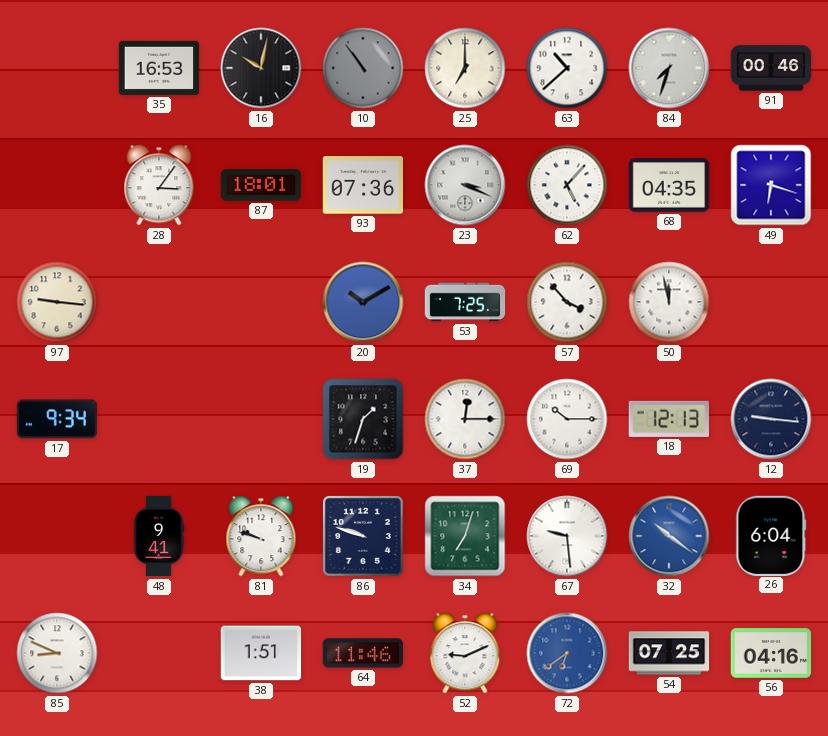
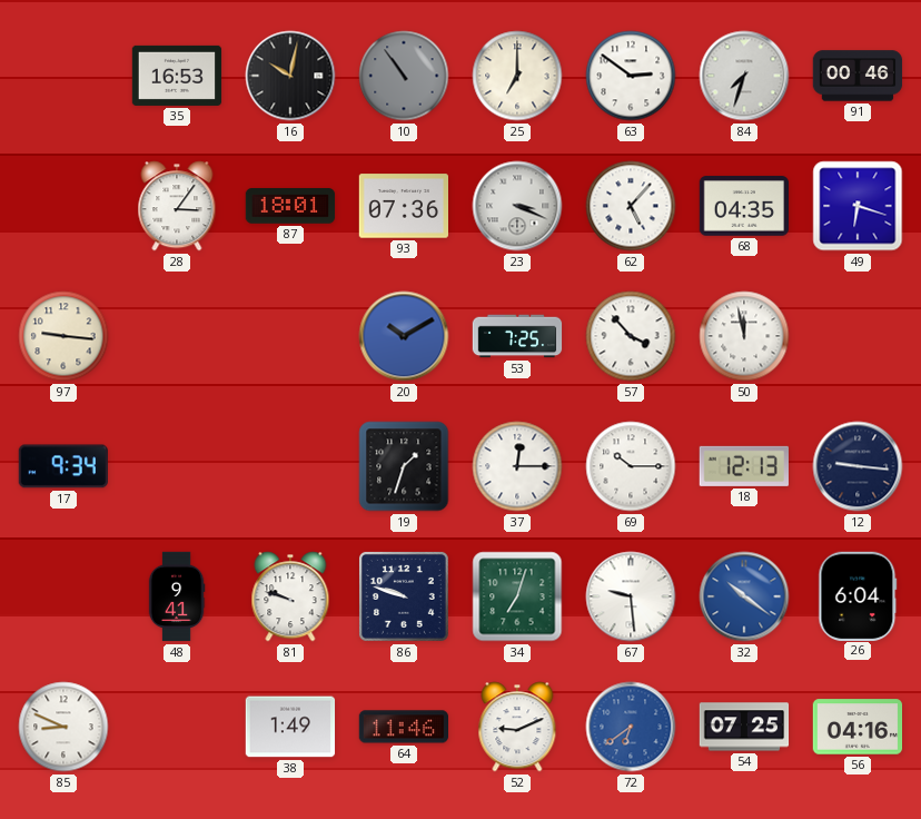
63: 10:38 -> 2:51
38: 1:51 -> 1:49
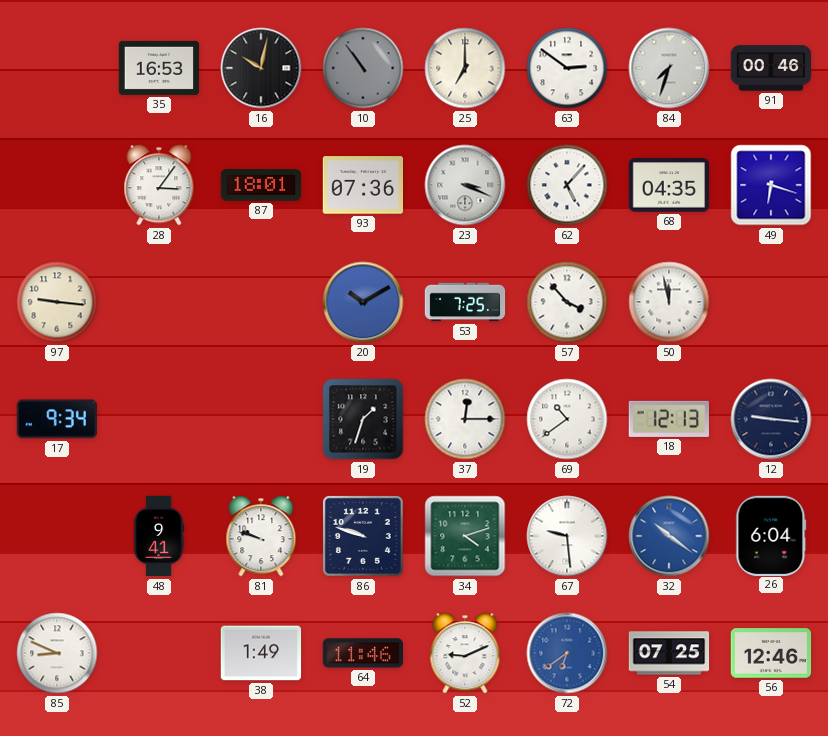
69: 10:15 -> 10:39
34: 7:03 -> 4:12
56: 04:16 -> 12:46
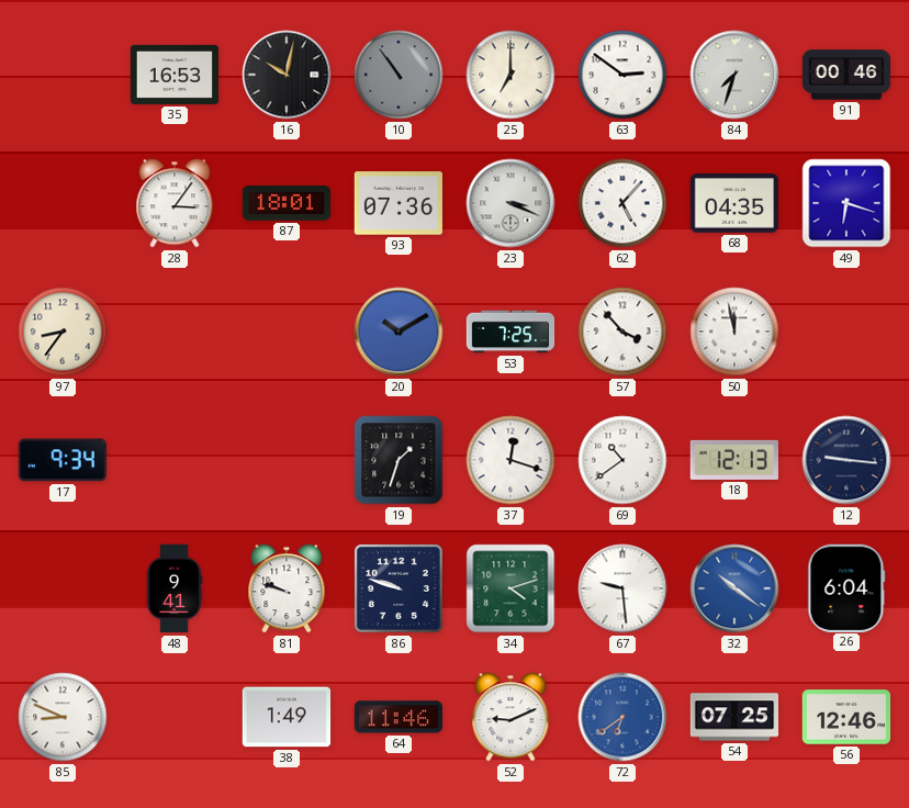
97: 9:16 -> 8:36
37: 12:15 -> 12:18
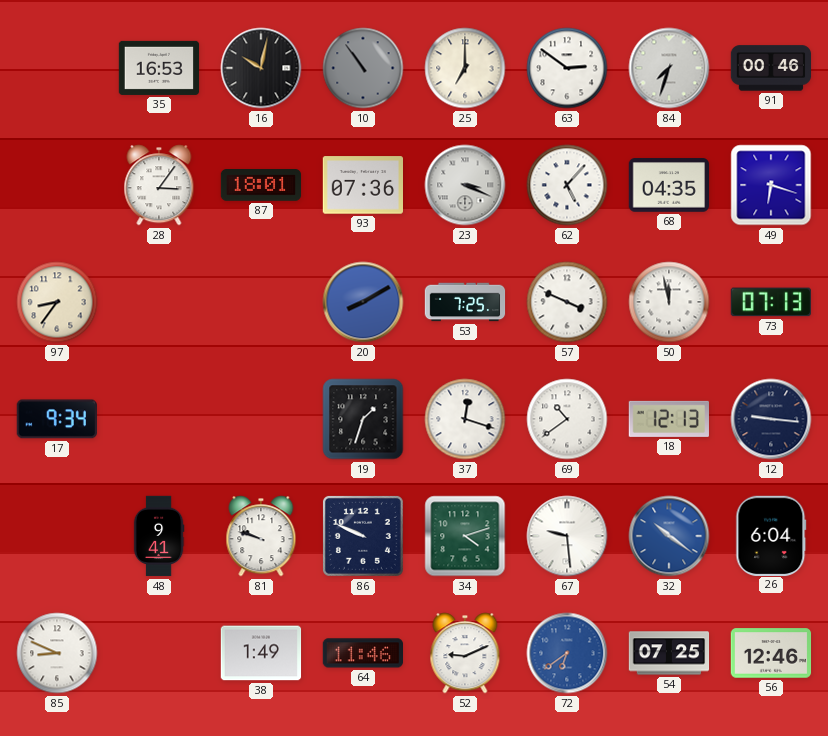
20: 10:10 -> 8:10
57: 3:53 -> 3:49
73: none -> 07:13
86: 9:48 -> 9:49
